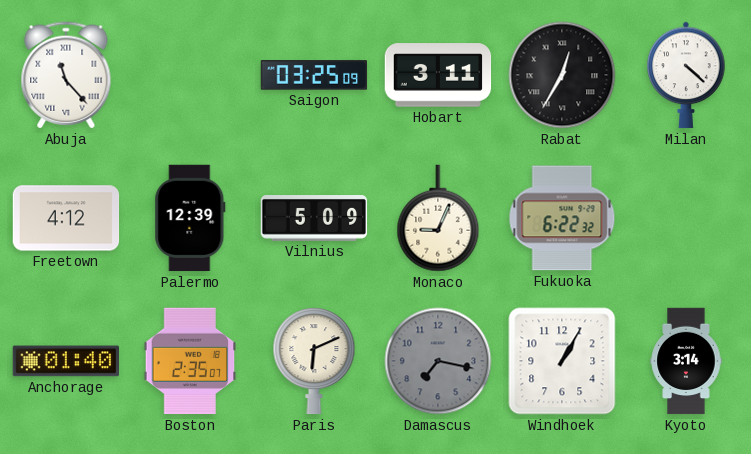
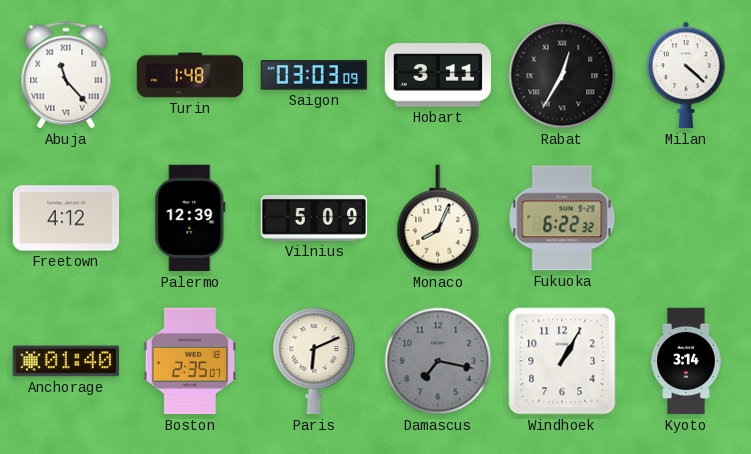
Turin: none -> 1:48
Saigon: 03:25 -> 03:03
Monaco: 9:04 -> 8:04
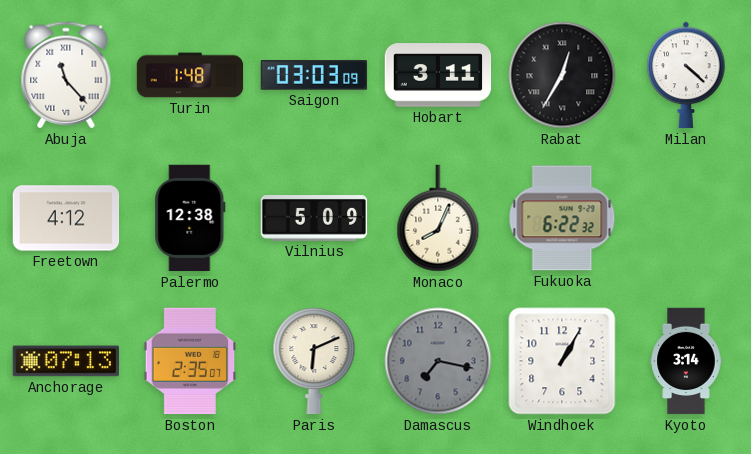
Palermo: 12:39 -> 12:38
Anchorage: 01:40 -> 07:13
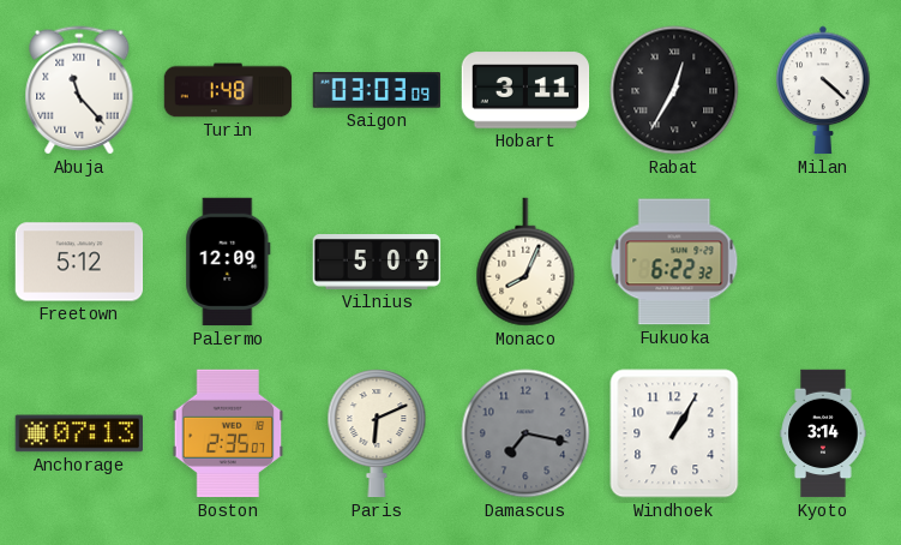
Freetown: 4:12 -> 5:12
Palermo: 12:38 -> 12:09
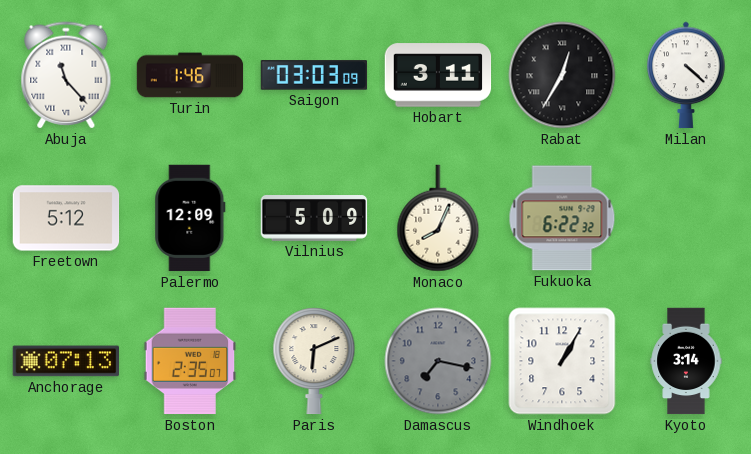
Turin: 1:48 -> 1:46
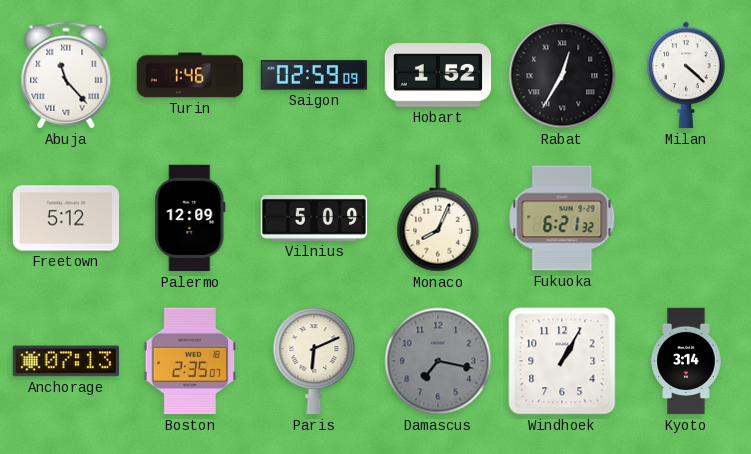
Saigon: 03:03 -> 02:59
Hobart: 3:11 -> 1:52
Fukuoka: 6:22 -> 6:21
